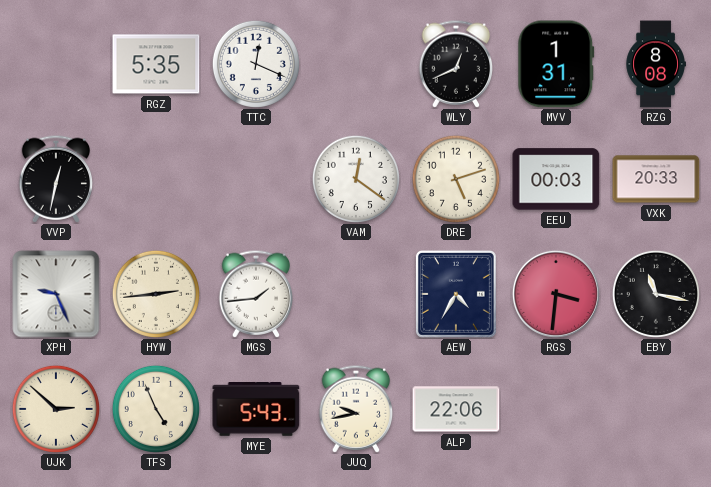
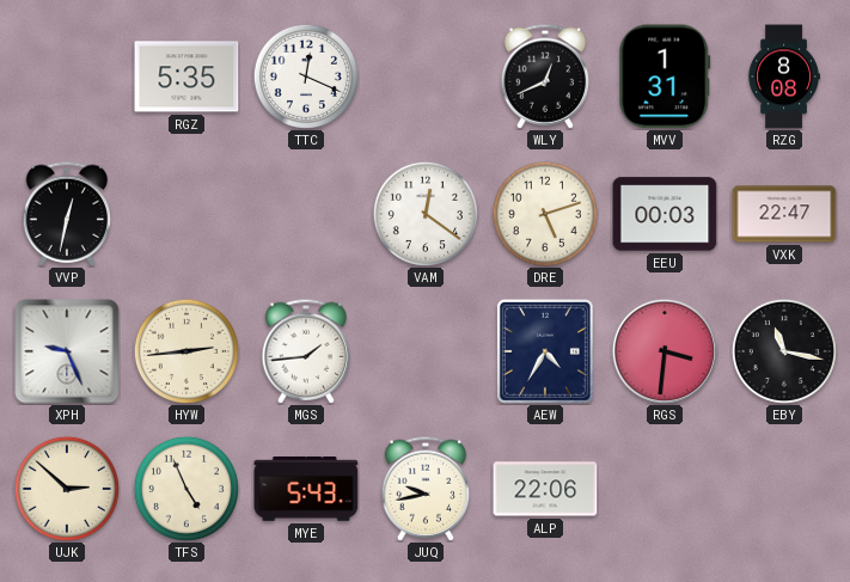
VXK: 20:33 -> 22:47
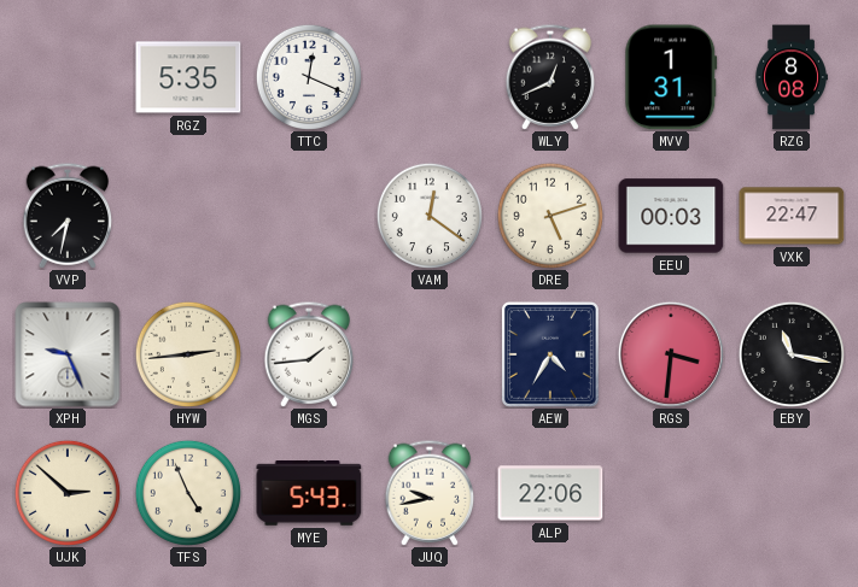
VVP: 12:32 -> 7:32
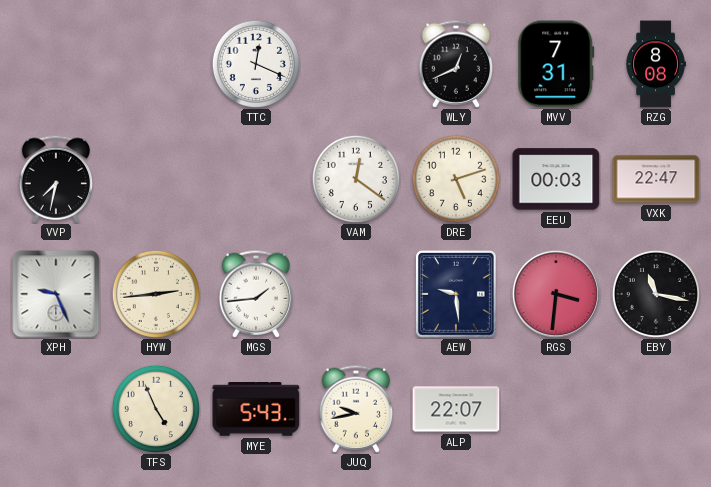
RGZ: 5:35 -> none
MVV: 1:31 -> 7:31
AEW: 4:35 -> 9:29
UJK: 2:52 -> none
ALP: 22:06 -> 22:07
